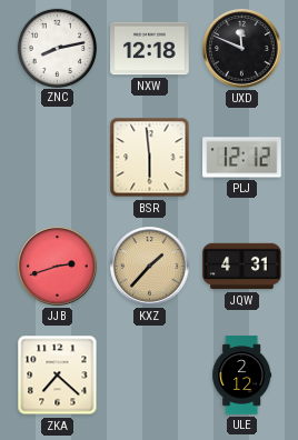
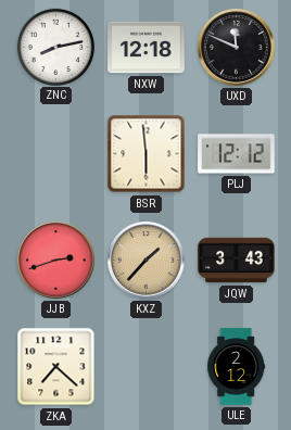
JQW: 4:31 -> 3:43
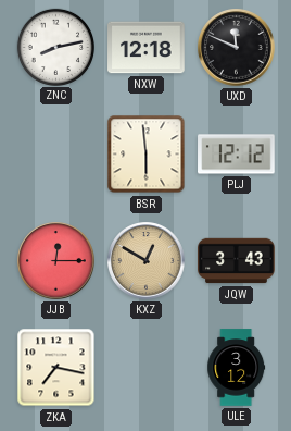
JJB: 2:42 -> 12:15
KXZ: 1:37 -> 12:50
ZKA: 7:22 -> 7:17
ULE: 2:12 -> 3:12
